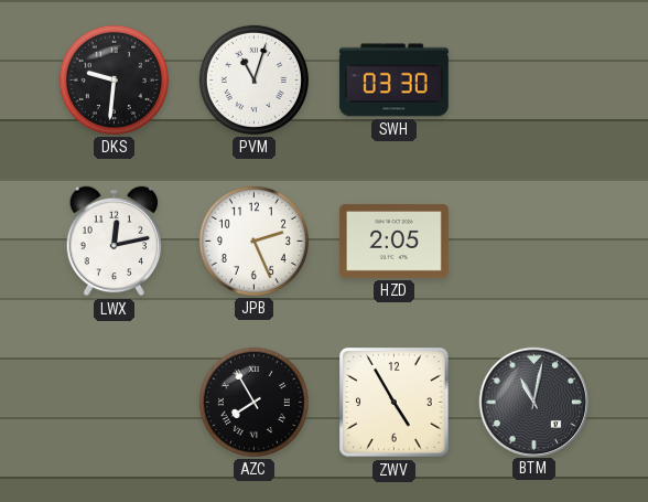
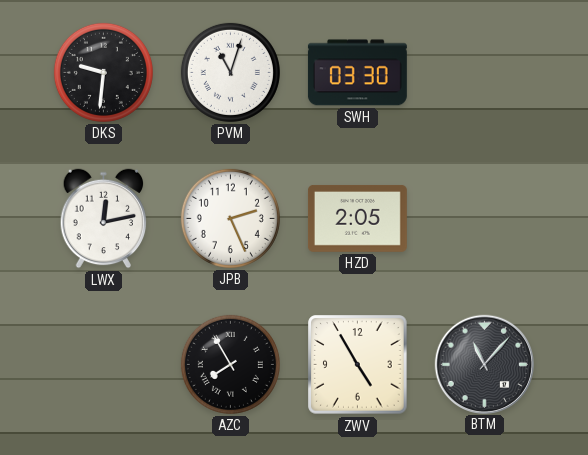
BTM: 11:02 -> 11:07
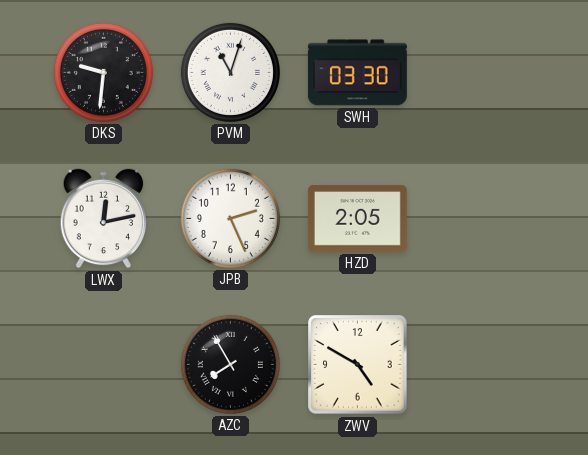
ZWV: 4:55 -> 4:50
BTM: 11:07 -> none
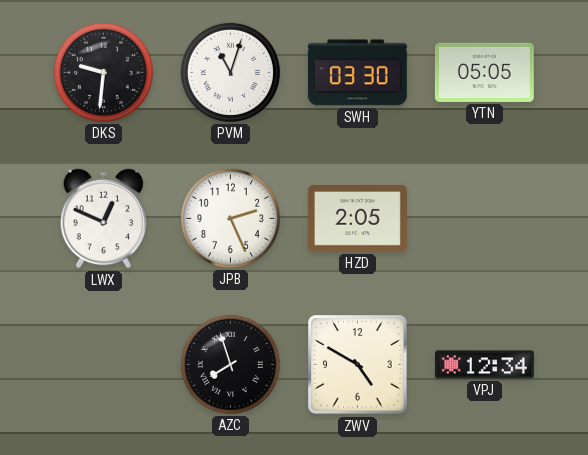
YTN: none -> 05:05
LWX: 12:13 -> 12:49
AZC: 7:55 -> 7:57
VPJ: none -> 12:34
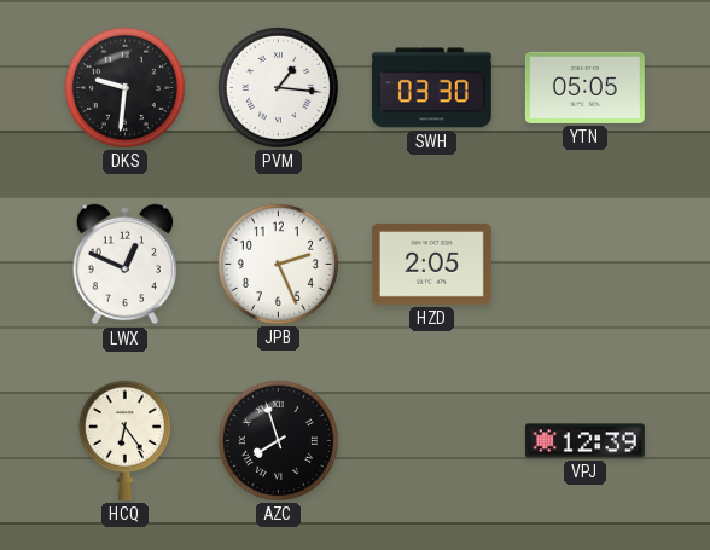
PVM: 11:03 -> 1:16
HCQ: none -> 6:24
ZWV: 4:50 -> none
VPJ: 12:34 -> 12:39
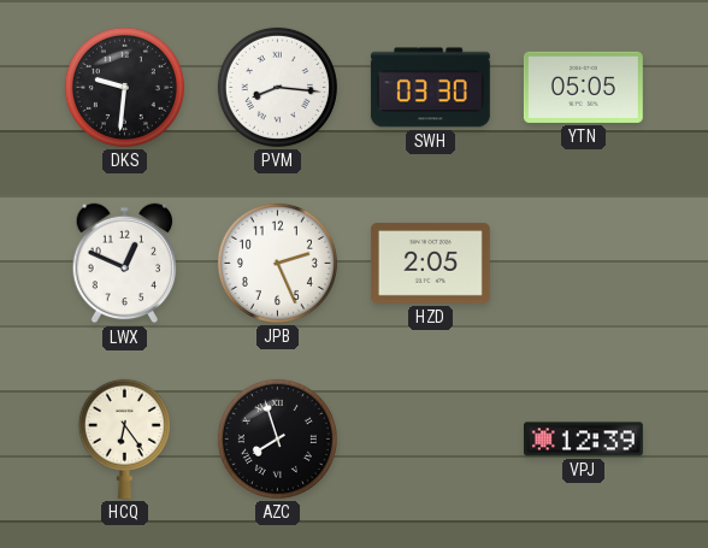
PVM: 1:16 -> 8:16
